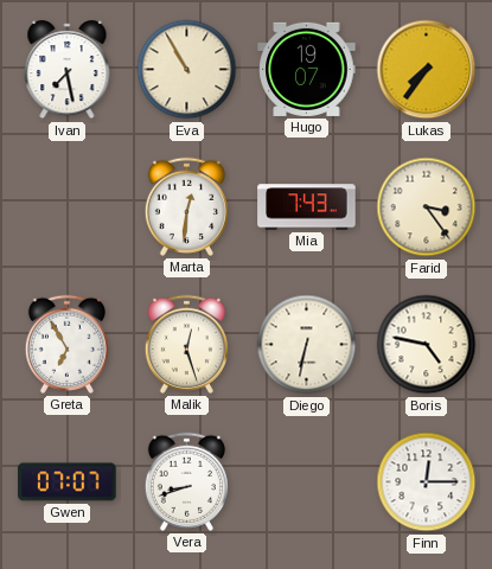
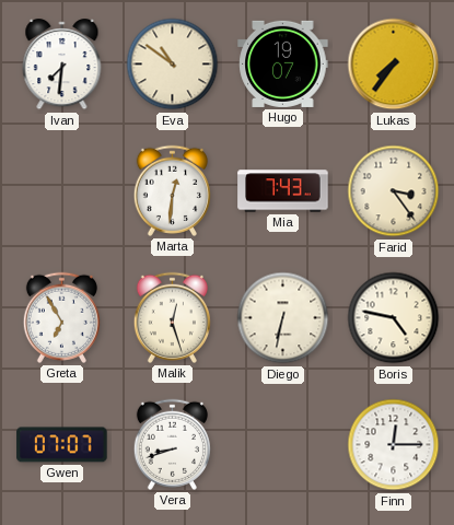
Ivan: 7:28 -> 7:31
Eva: 10:55 -> 10:51
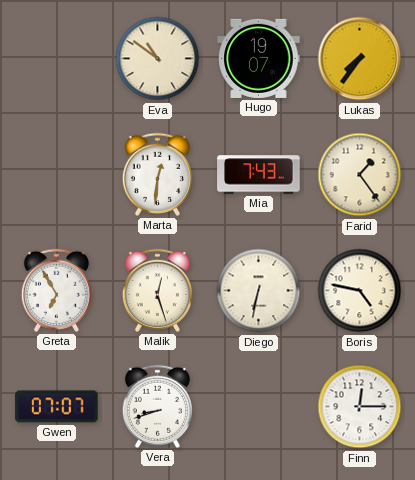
Ivan: 7:31 -> none
Farid: 3:24 -> 1:24
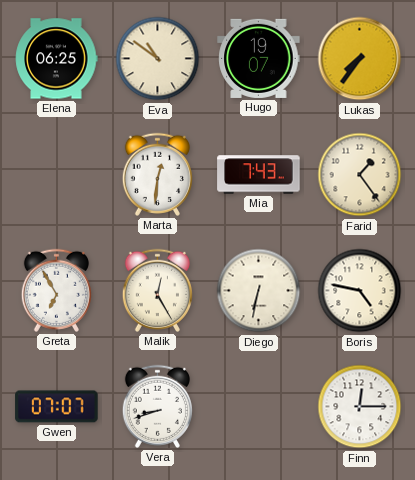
Elena: none -> 06:25
Malik: 12:27 -> 12:25
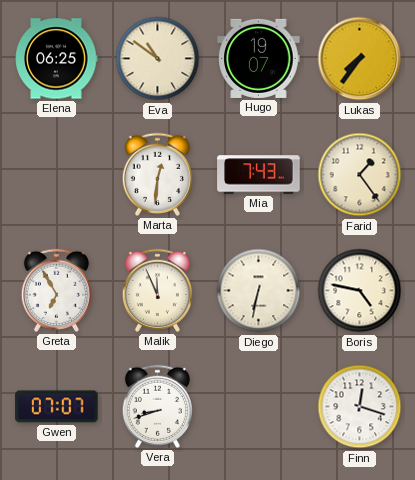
Malik: 12:25 -> 11:56
Finn: 12:15 -> 12:18
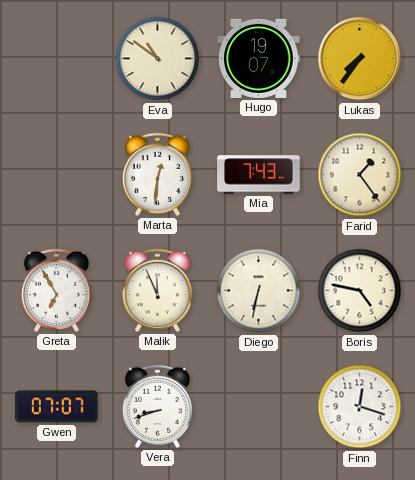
Elena: 06:25 -> none
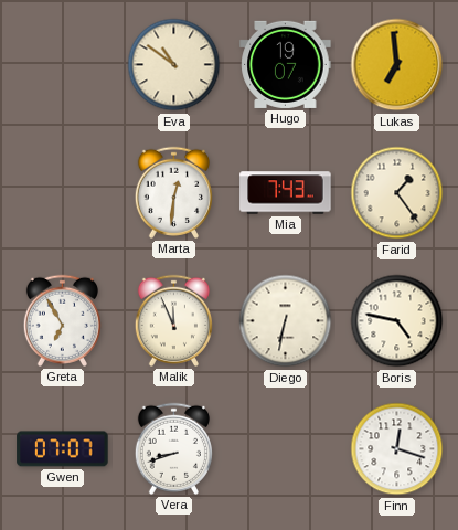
Lukas: 7:36 -> 6:59
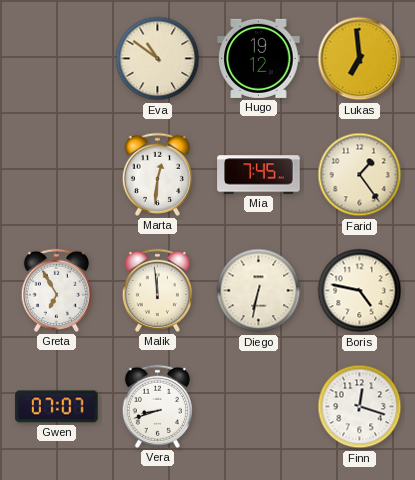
Hugo: 19:07 -> 19:12
Mia: 7:43 -> 7:45
Malik: 11:56 -> 11:59
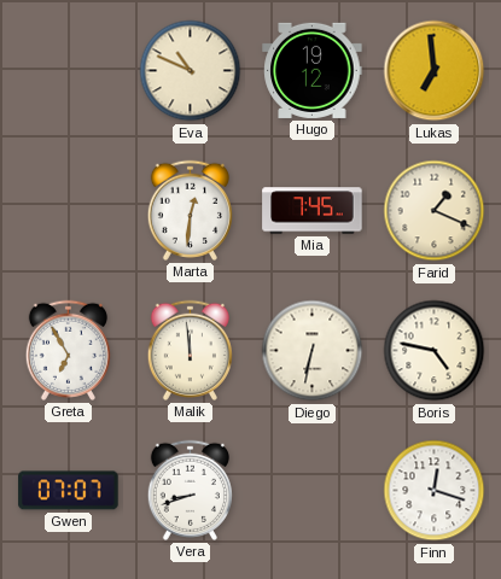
Eva: 10:51 -> 10:49
Farid: 1:24 -> 1:19
